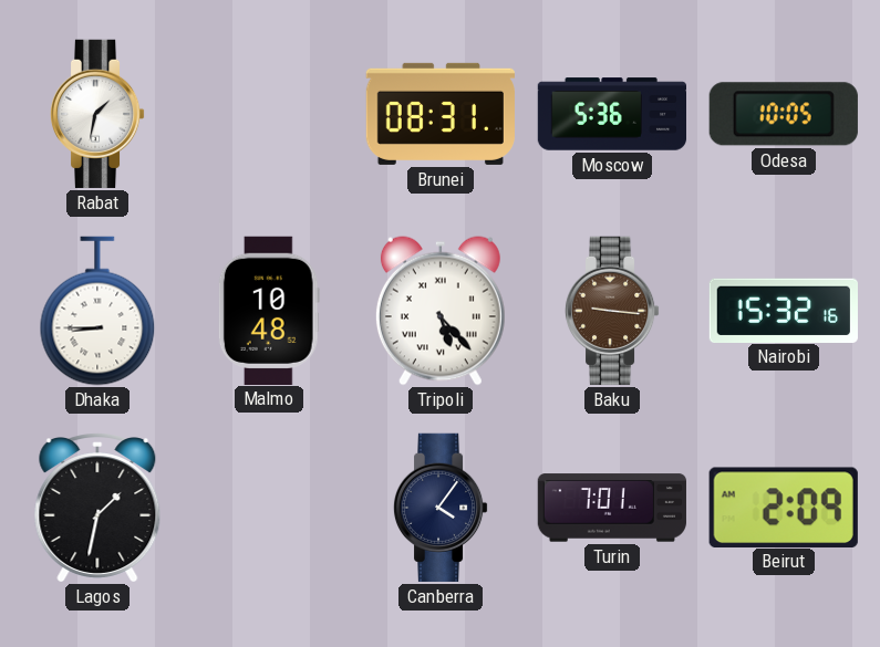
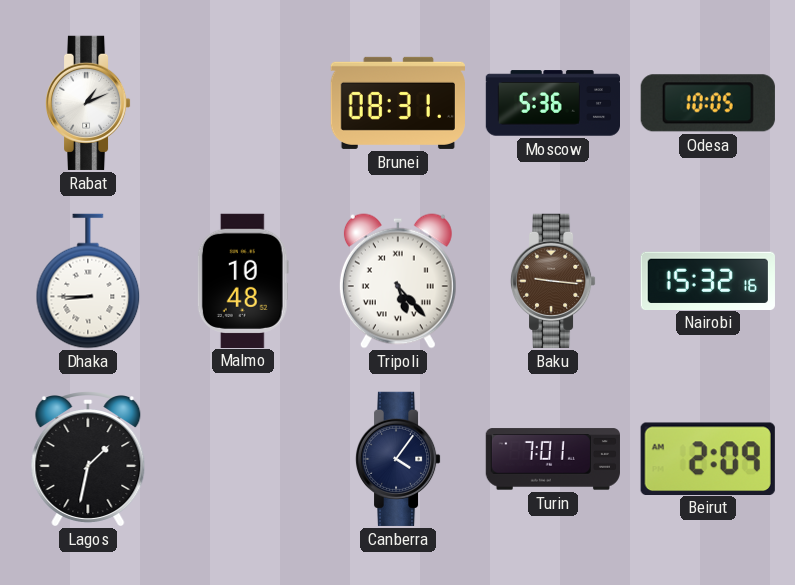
Rabat: 1:32 -> 1:11
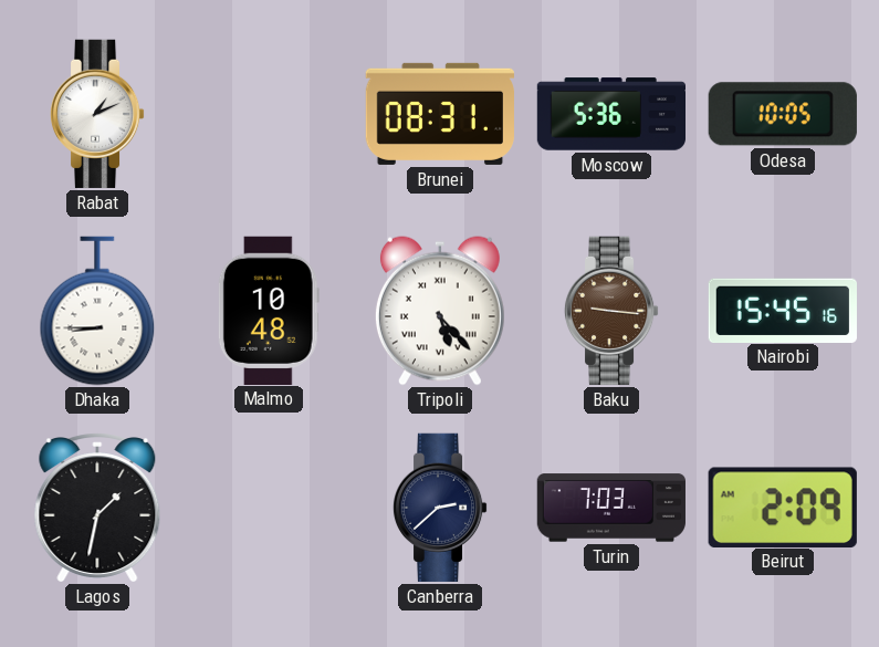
Nairobi: 15:32 -> 15:45
Canberra: 4:06 -> 2:38
Turin: 7:01 -> 7:03
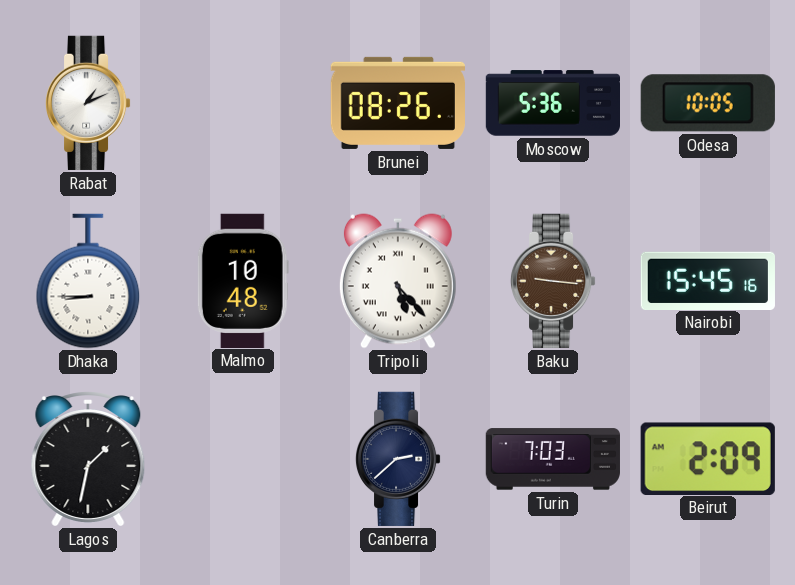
Brunei: 08:31 -> 08:26
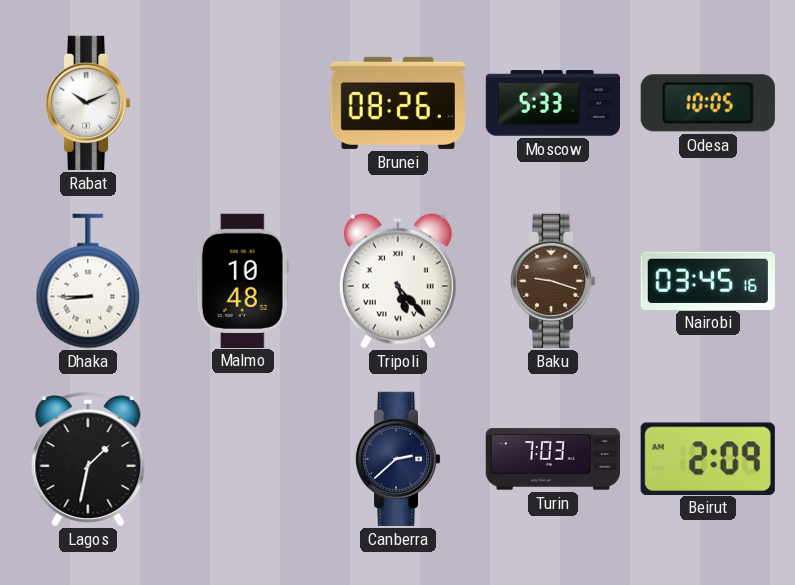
Rabat: 1:11 -> 10:11
Moscow: 5:36 -> 5:33
Baku: 9:16 -> 9:18
Nairobi: 15:45 -> 03:45
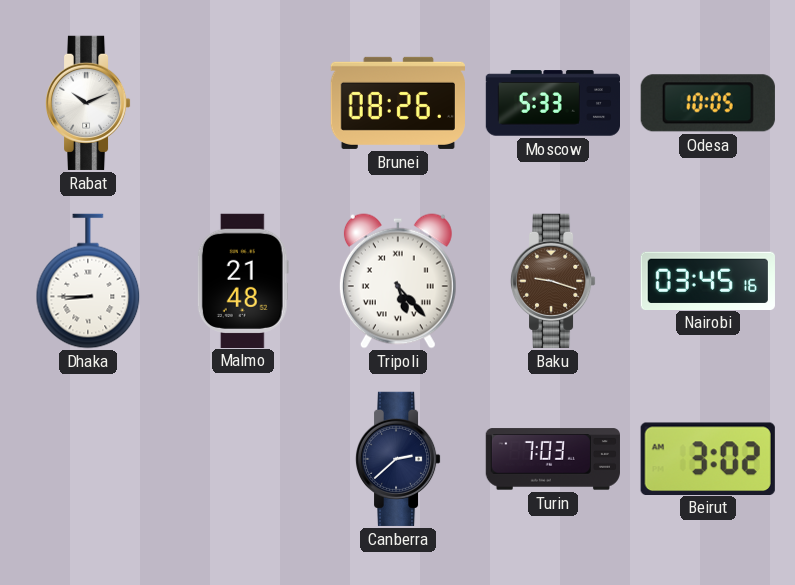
Malmo: 10:48 -> 21:48
Lagos: 1:32 -> none
Beirut: 2:09 -> 3:02
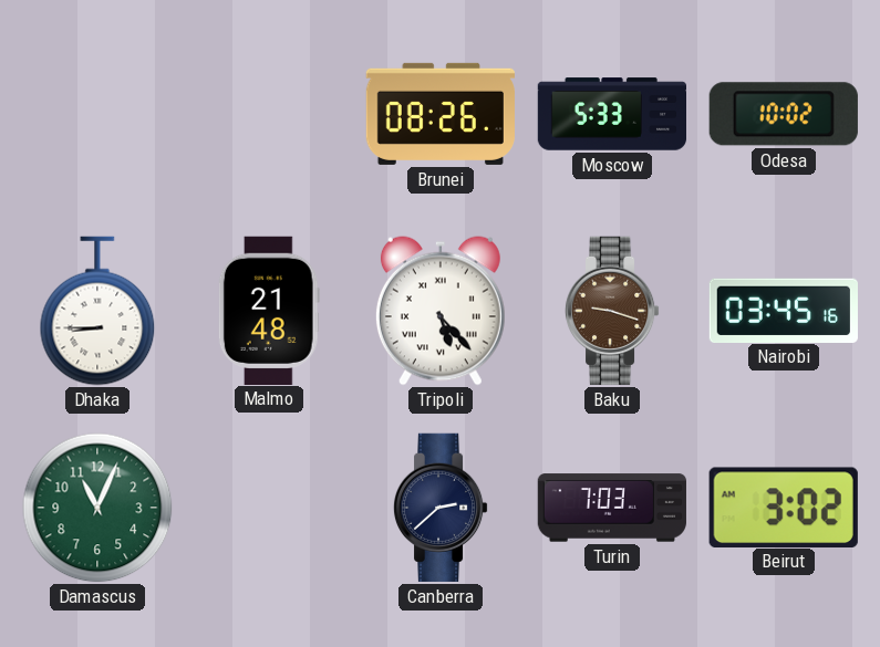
Rabat: 10:11 -> none
Odesa: 10:05 -> 10:02
Damascus: none -> 11:04
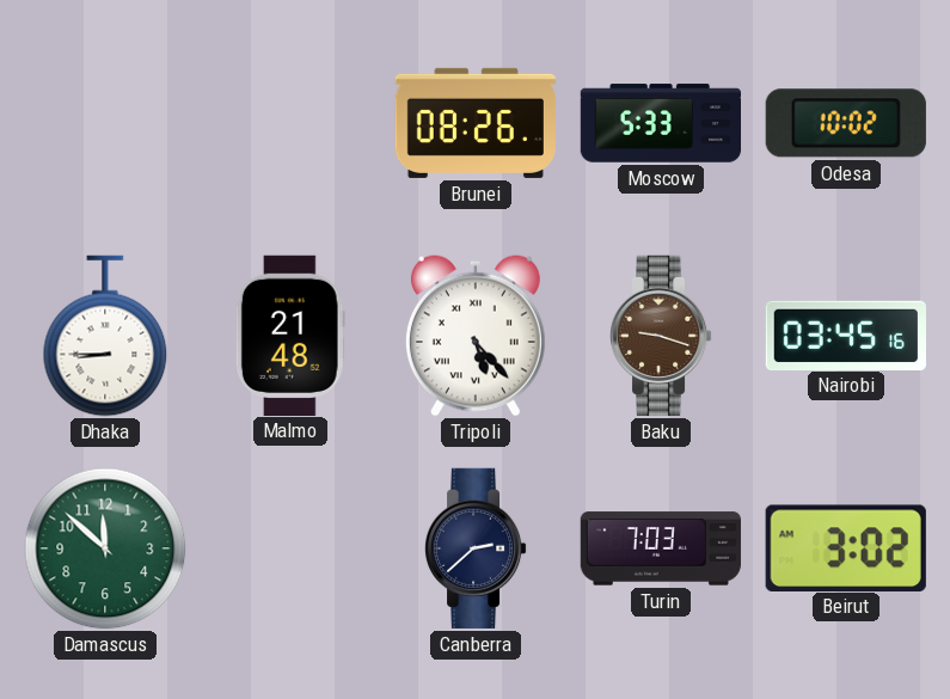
Damascus: 11:04 -> 11:52
